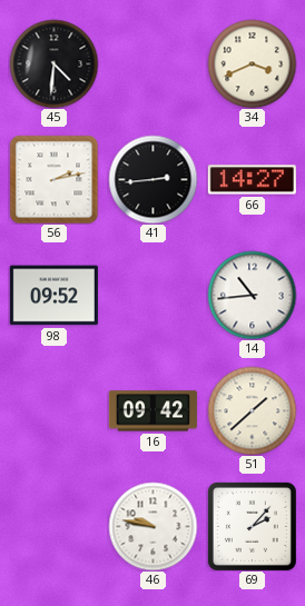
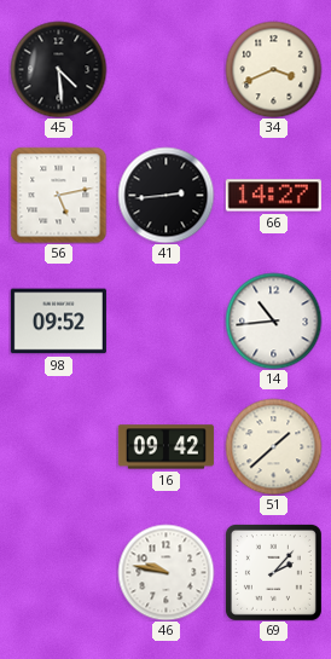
45: 4:31 -> 4:29
56: 2:13 -> 5:13
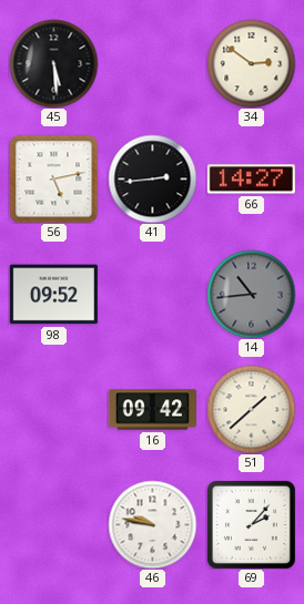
45: 4:29 -> 5:29
34: 3:41 -> 2:51
14 dial: white -> grey
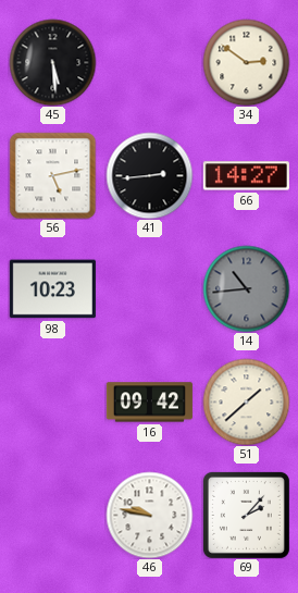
98: 09:52 -> 10:23
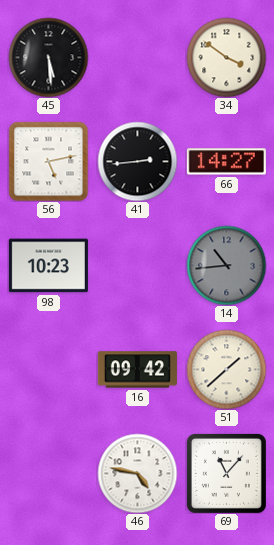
34: 2:51 -> 3:51
46: 9:47 -> 4:47
69: 2:07 -> 11:07
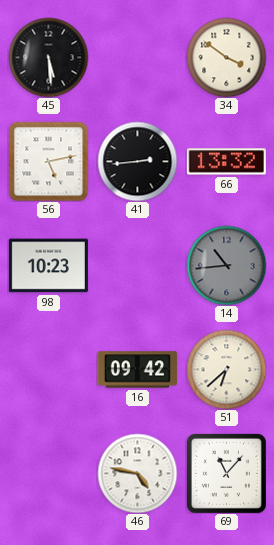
66: 14:27 -> 13:32
51: 1:38 -> 6:38
